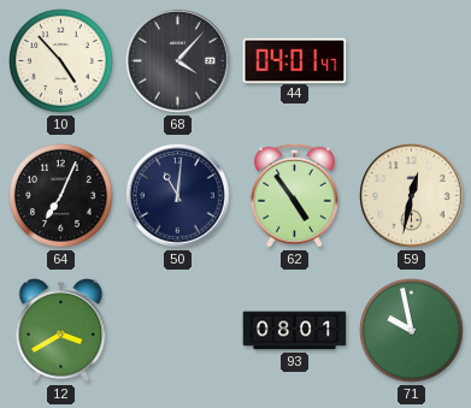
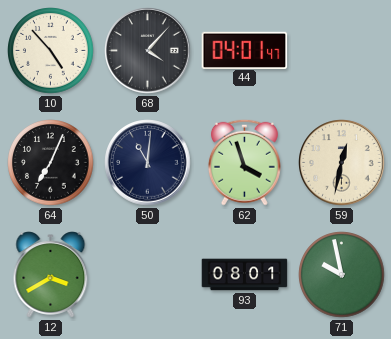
62: 4:54 -> 3:57
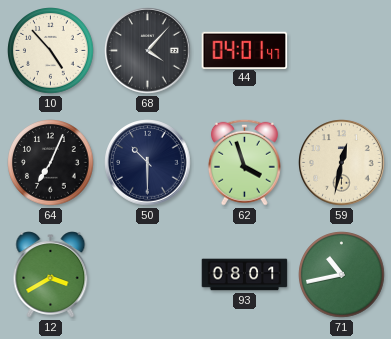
50: 11:01 -> 10:30
71: 9:58 -> 10:43
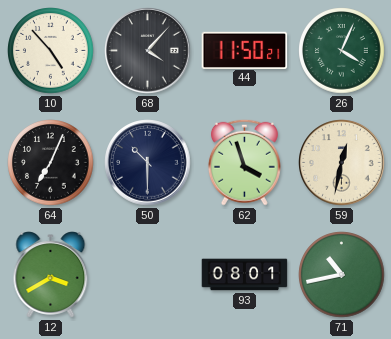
44: 04:01 -> 11:50
26: none -> 4:04
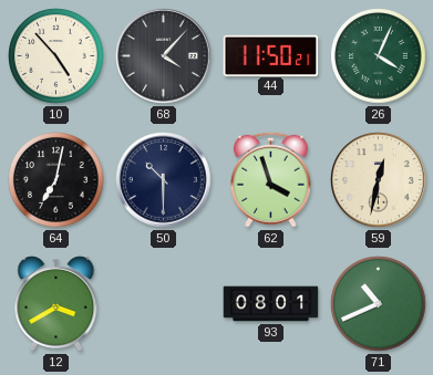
64: 7:04 -> 7:02
71: 10:43 -> 10:41
